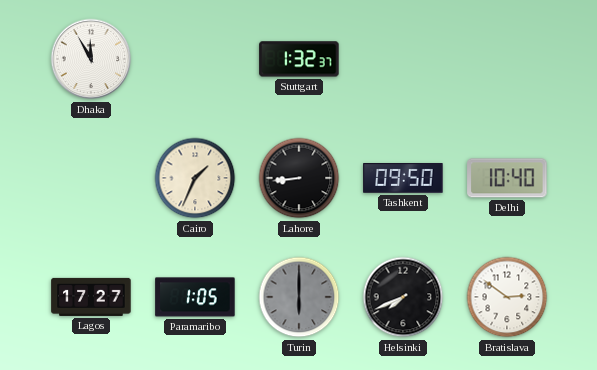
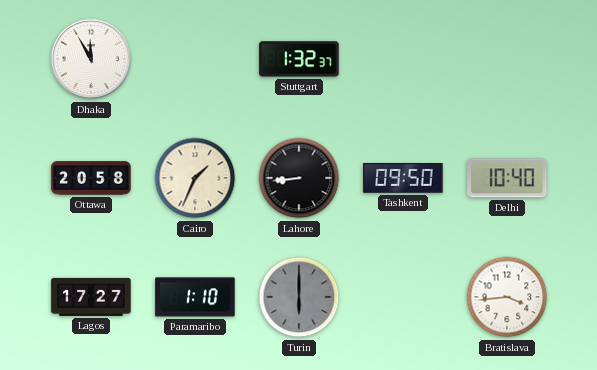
Ottawa: none -> 20:58
Paramaribo: 1:05 -> 1:10
Helsinki: 7:41 -> none
Bratislava: 2:51 -> 3:44
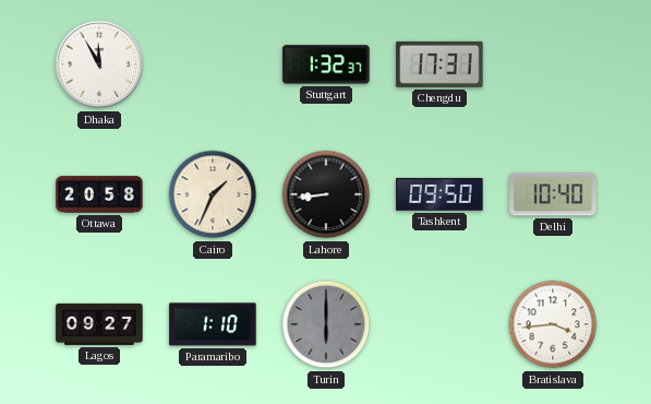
Chengdu: none -> 17:31
Lagos: 17:27 -> 09:27
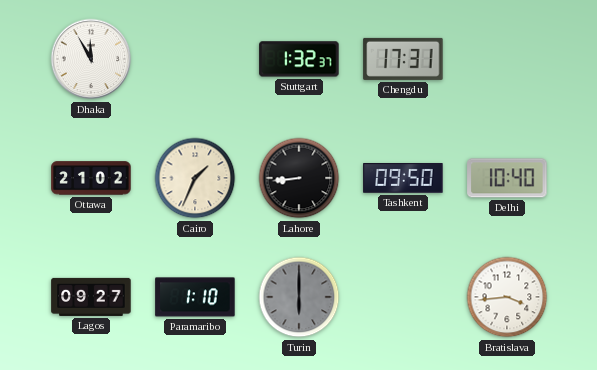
Ottawa: 20:58 -> 21:02
